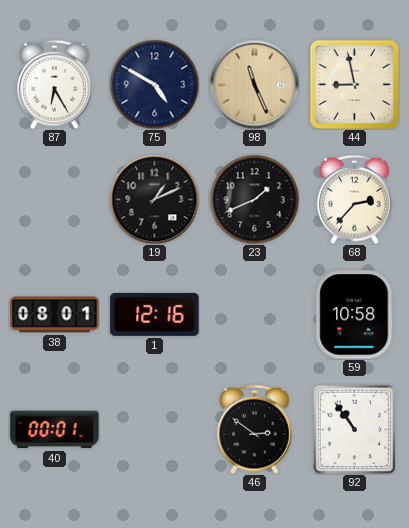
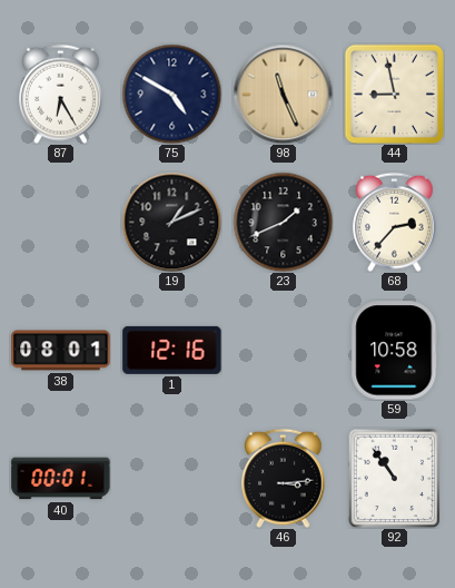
46: 2:51 -> 3:14
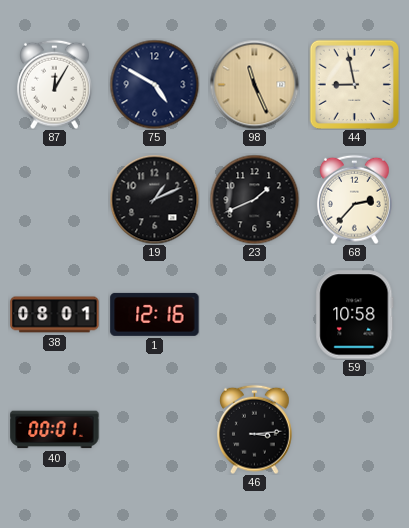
87: 6:25 -> 12:05
92: 10:54 -> none
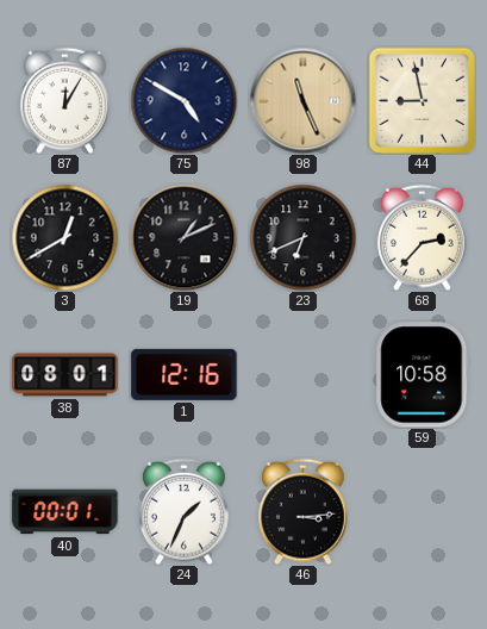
3: none -> 12:40
23: 1:41 -> 6:41
24: none -> 1:34
